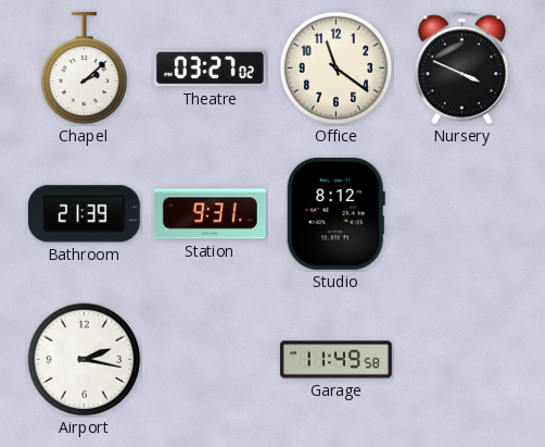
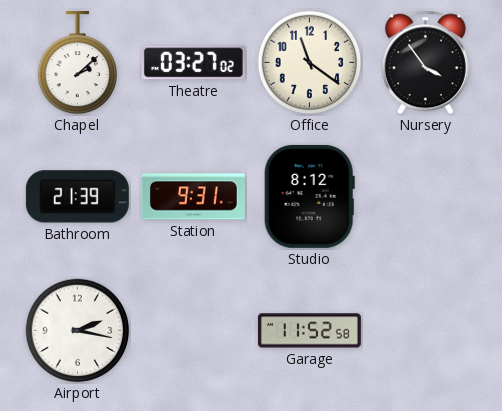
Nursery: 3:49 -> 3:54
Garage: 11:49 -> 11:52
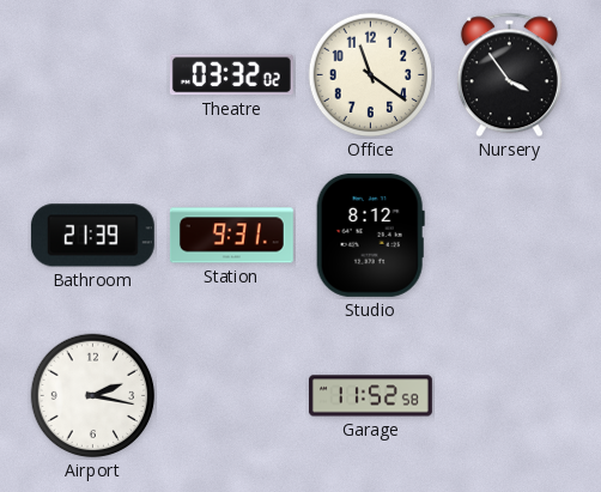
Chapel: 2:08 -> none
Theatre: 03:27 -> 03:32
